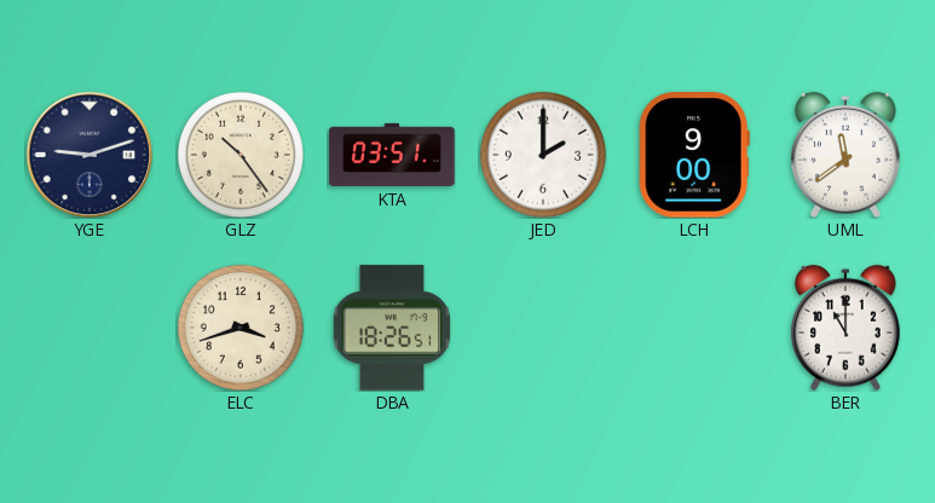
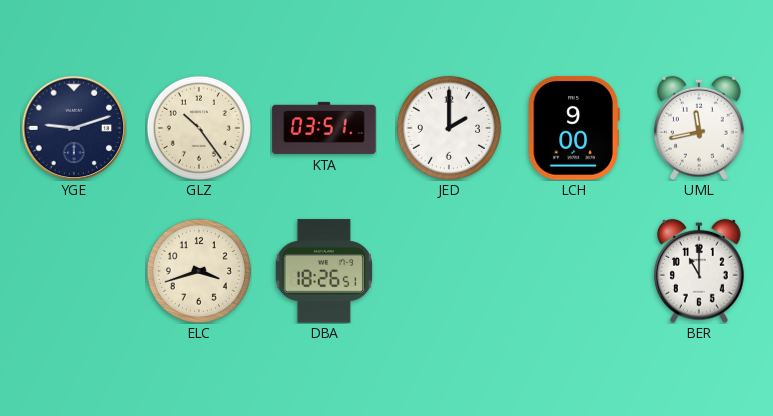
UML: 11:39 -> 11:43
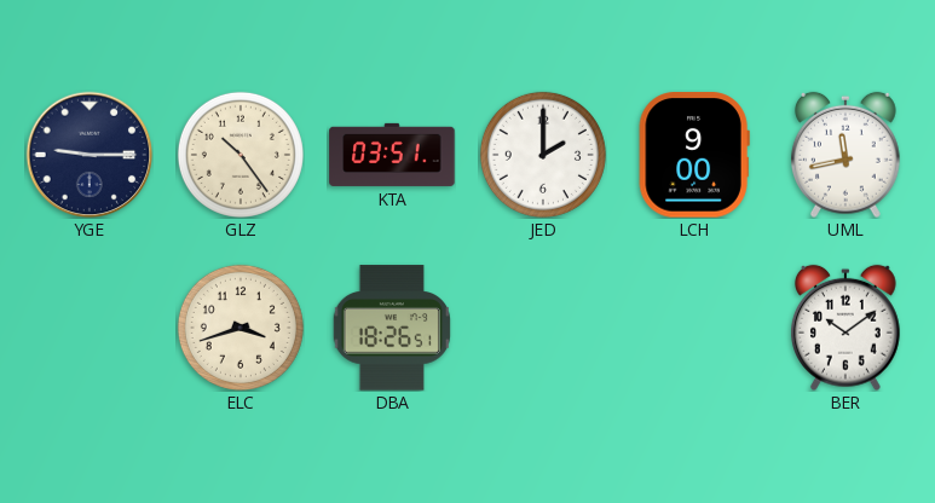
YGE: 9:12 -> 9:15
BER: 11:00 -> 10:09
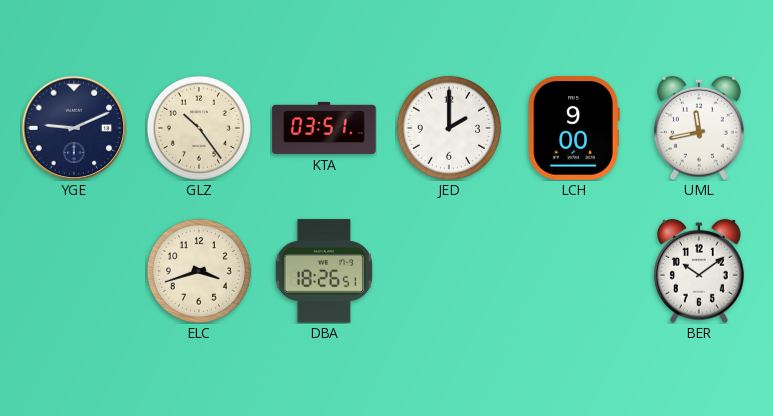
YGE: 9:15 -> 9:11
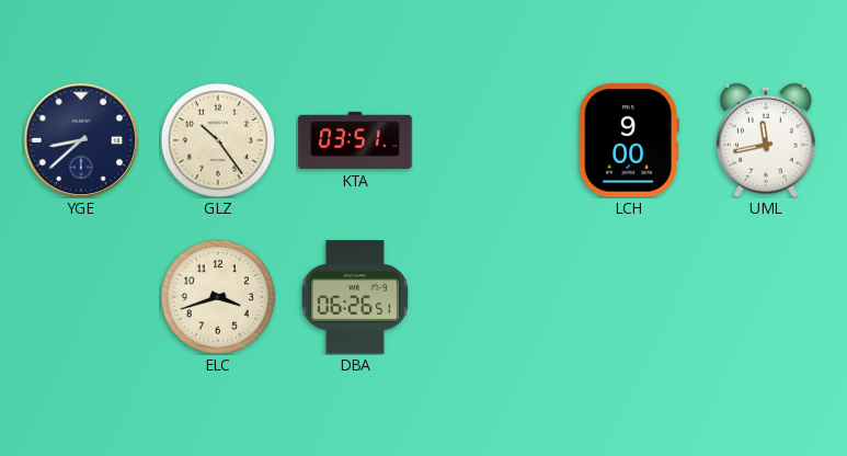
YGE: 9:11 -> 8:38
JED: 2:00 -> none
DBA: 18:26 -> 06:26
BER: 10:09 -> none
